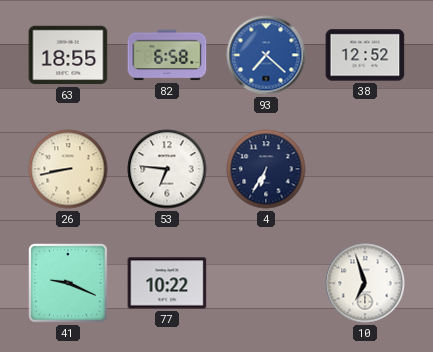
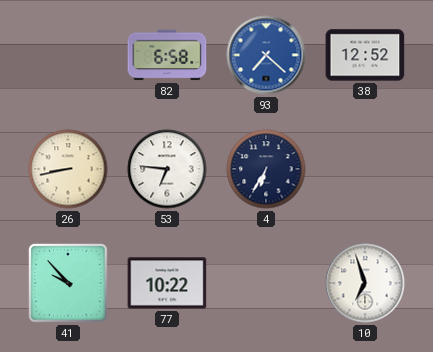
63: 18:55 -> none
41: 9:19 -> 9:53
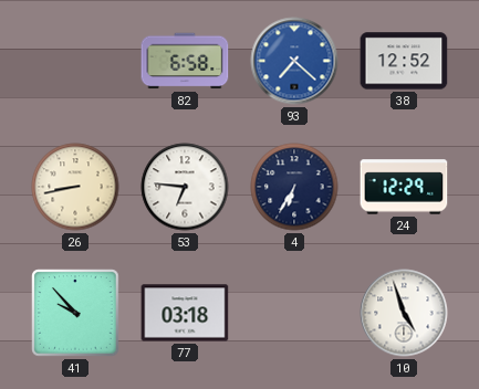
24: none -> 12:29
77: 10:22 -> 03:18
10: 6:57 -> 4:57
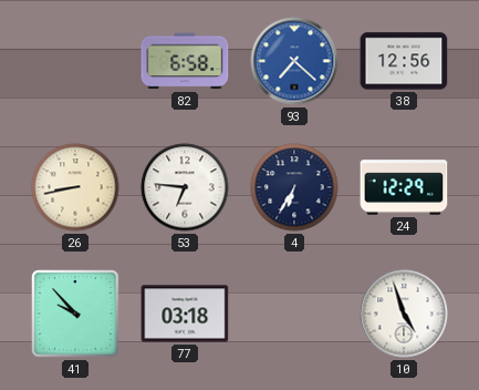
38: 12:52 -> 12:56
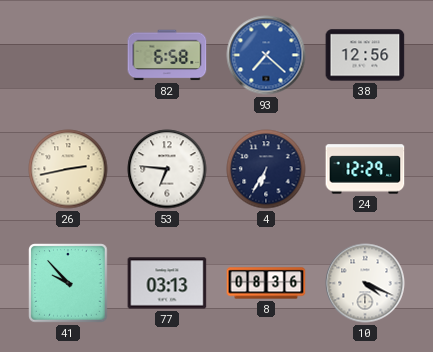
26: 8:43 -> 2:43
77: 03:18 -> 03:13
8: none -> 08:36
10: 4:57 -> 4:19
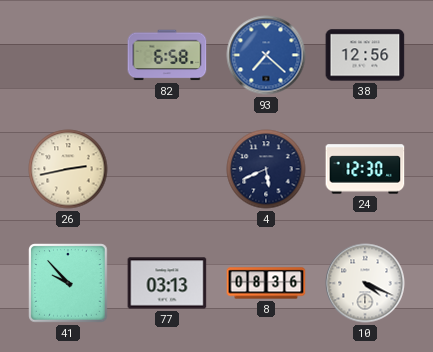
53: 6:46 -> none
4: 6:35 -> 5:41
24: 12:29 -> 12:30
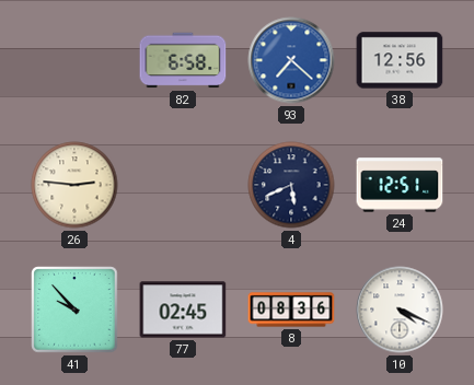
26: 2:43 -> 2:46
24: 12:30 -> 12:51
77: 03:13 -> 02:45
